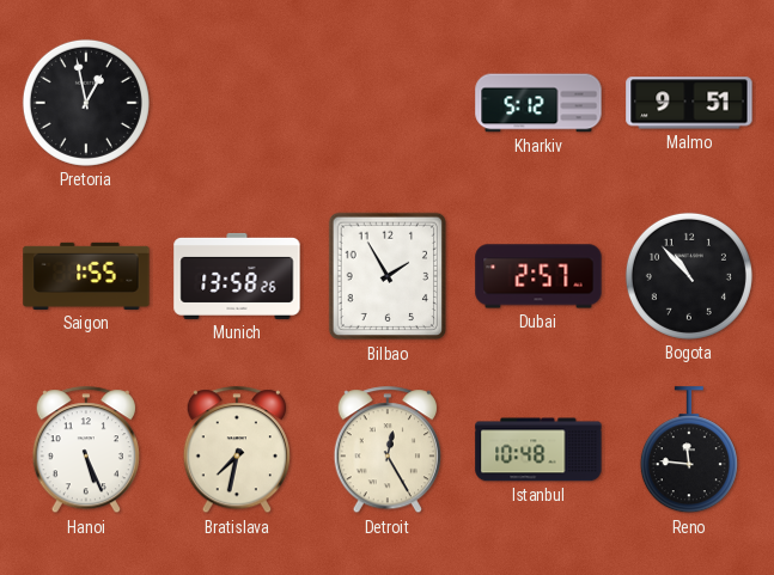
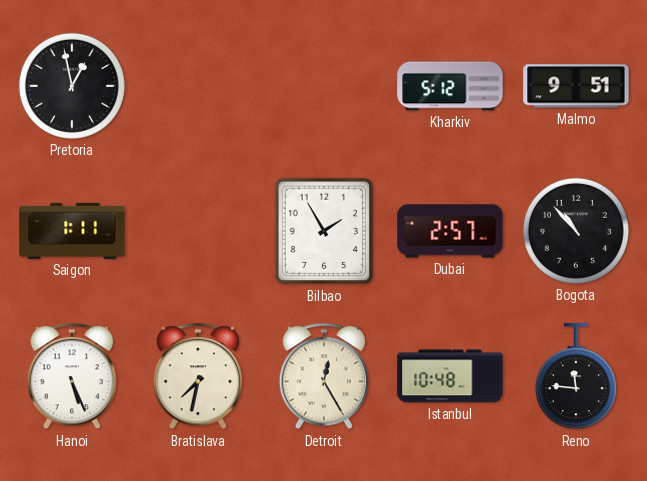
Saigon: 1:55 -> 1:11
Munich: 13:58 -> none
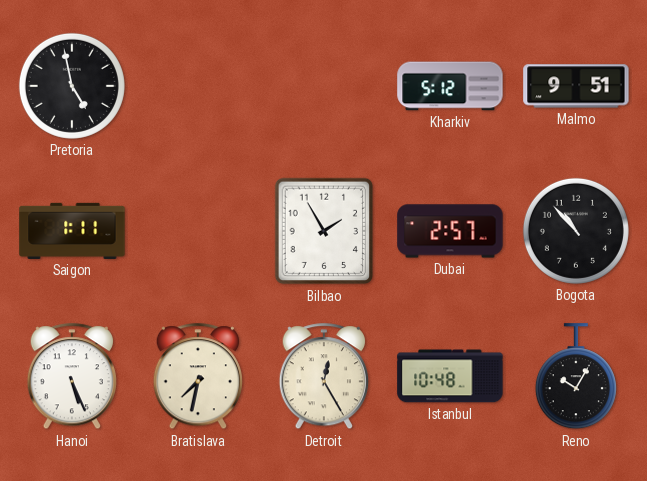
Pretoria: 12:58 -> 4:58
Reno: 11:46 -> 10:05
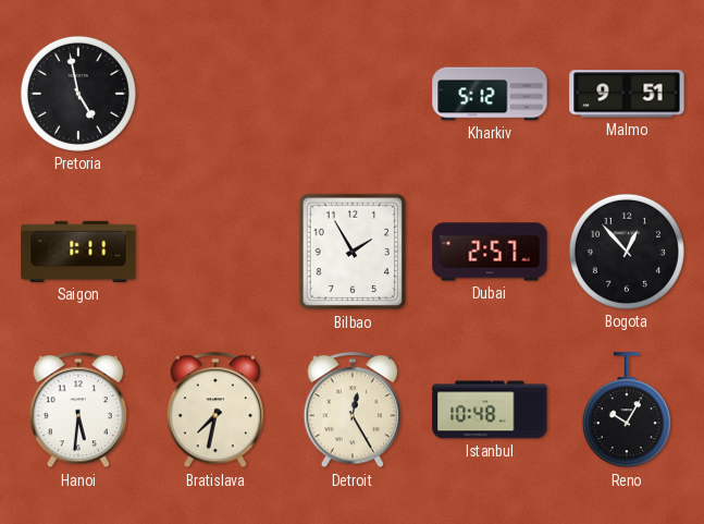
Bogota: 10:53 -> 12:53
Hanoi: 5:26 -> 5:31
